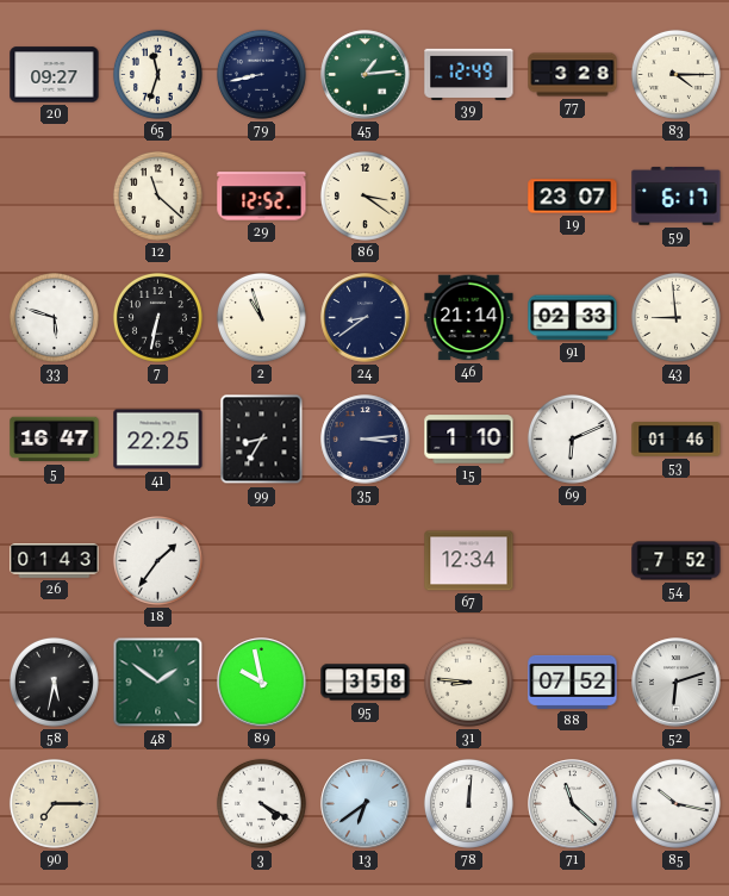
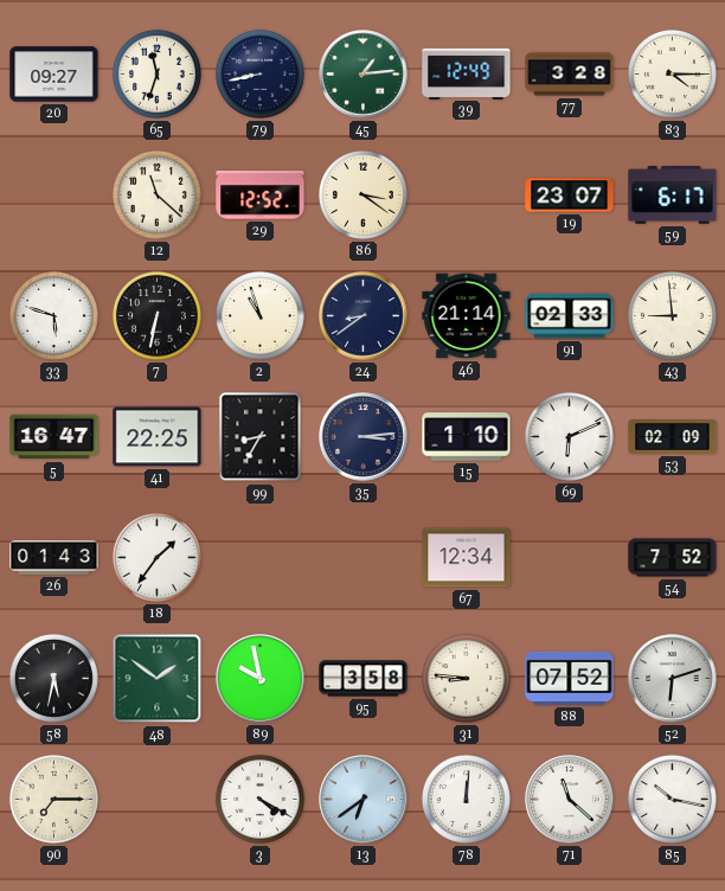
53: 01:46 -> 02:09
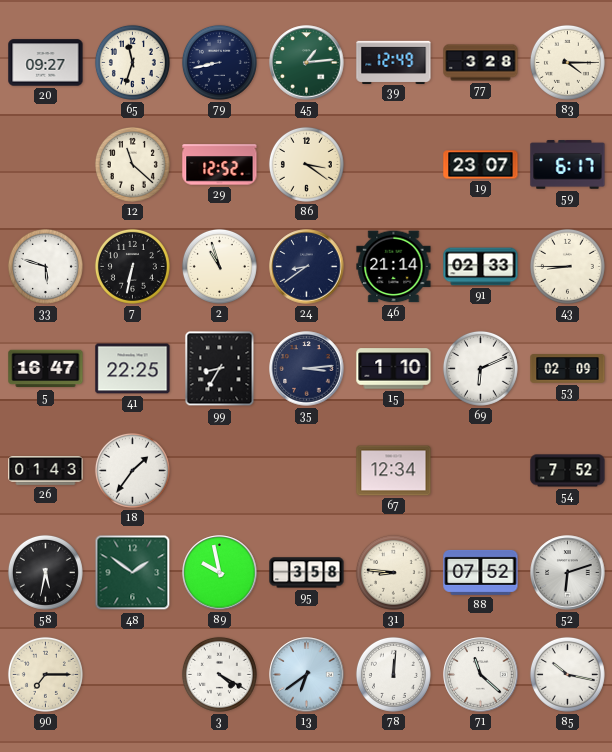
43: 8:59 -> 8:45
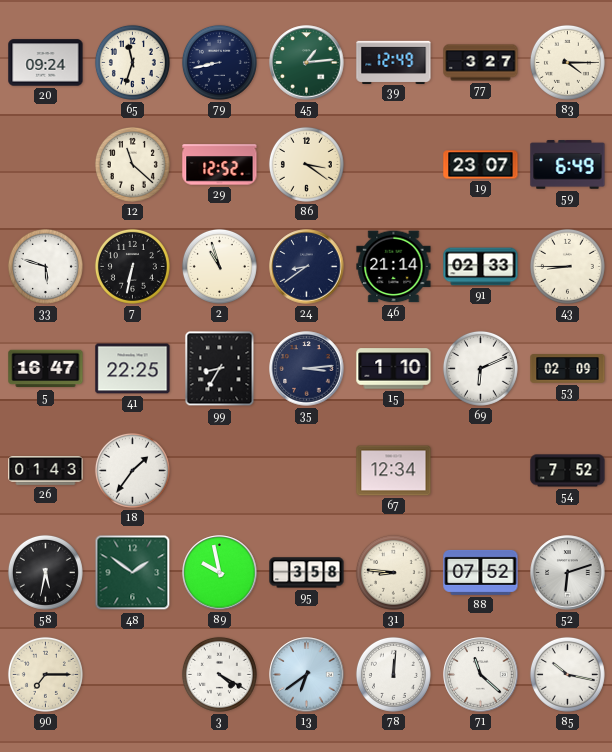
20: 09:27 -> 09:24
77: 3:28 -> 3:27
59: 6:17 -> 6:49
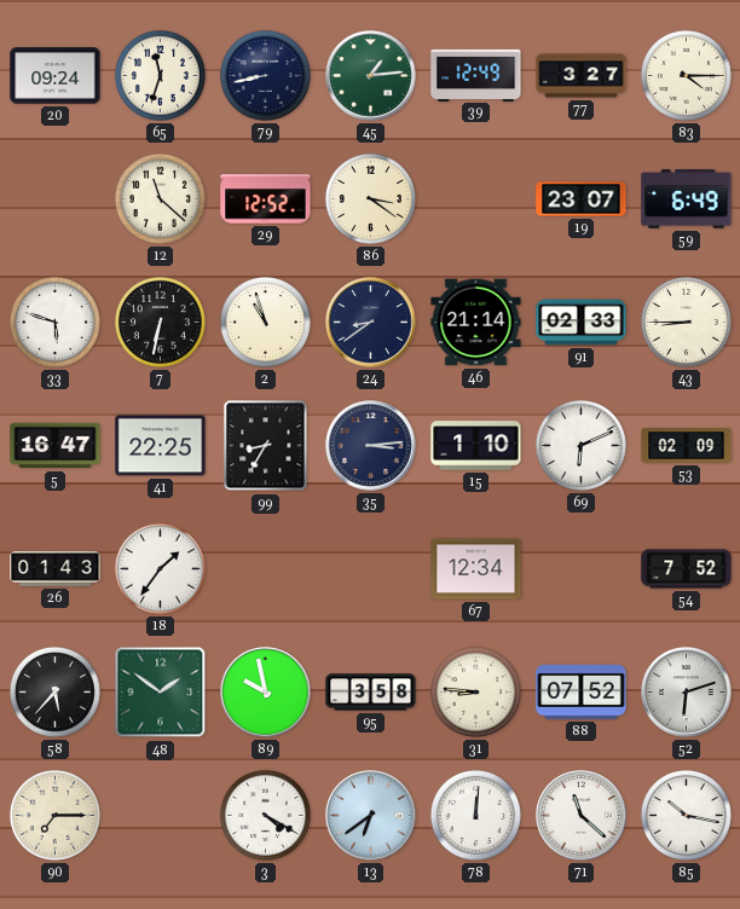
58: 5:32 -> 5:37
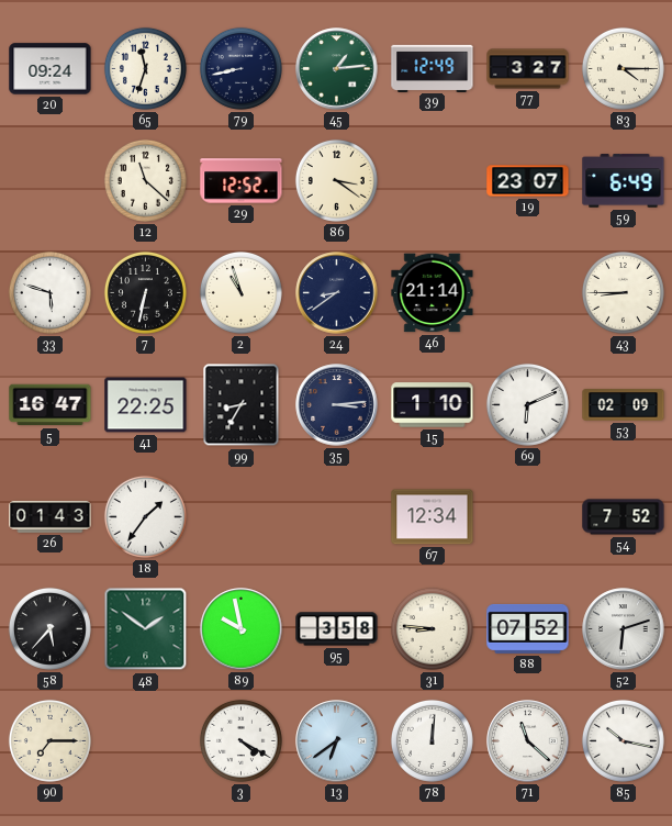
91: 02:33 -> none
